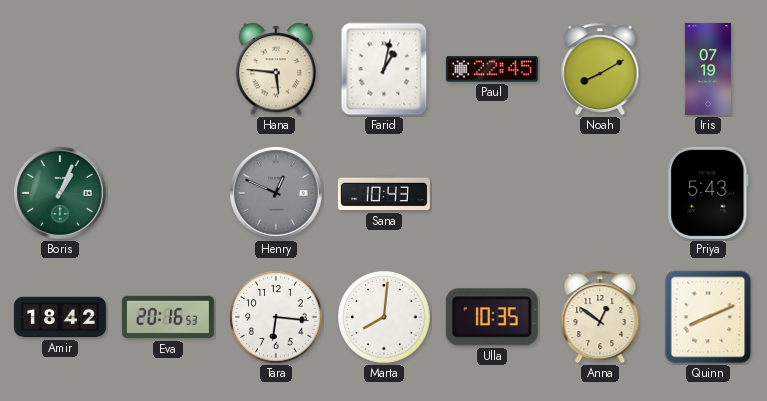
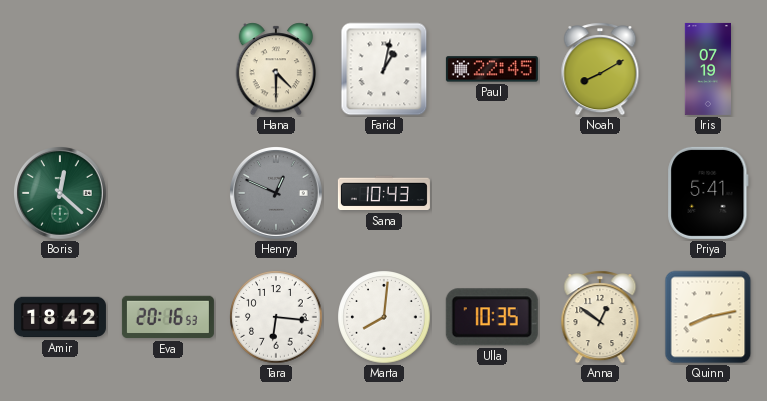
Hana: 5:46 -> 4:30
Boris: 1:04 -> 12:22
Priya: 5:43 -> 5:41
Quinn: 8:11 -> 8:13
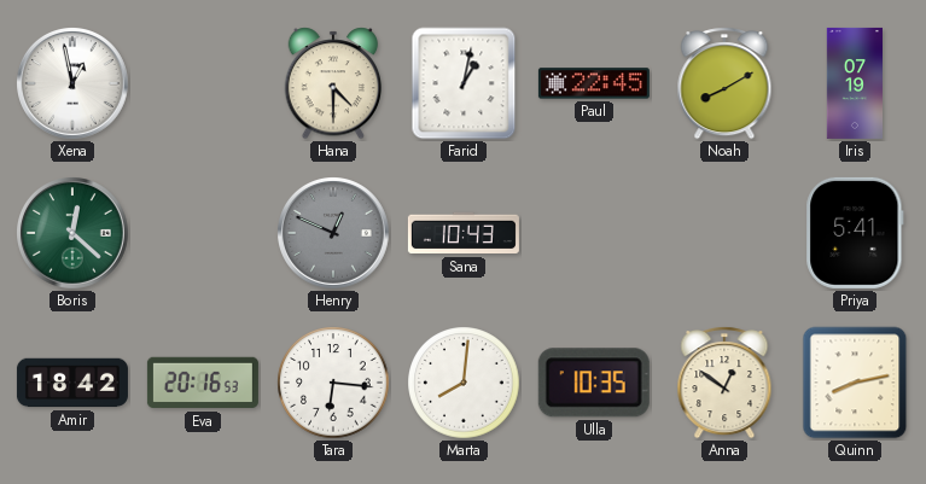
Xena: none -> 12:58
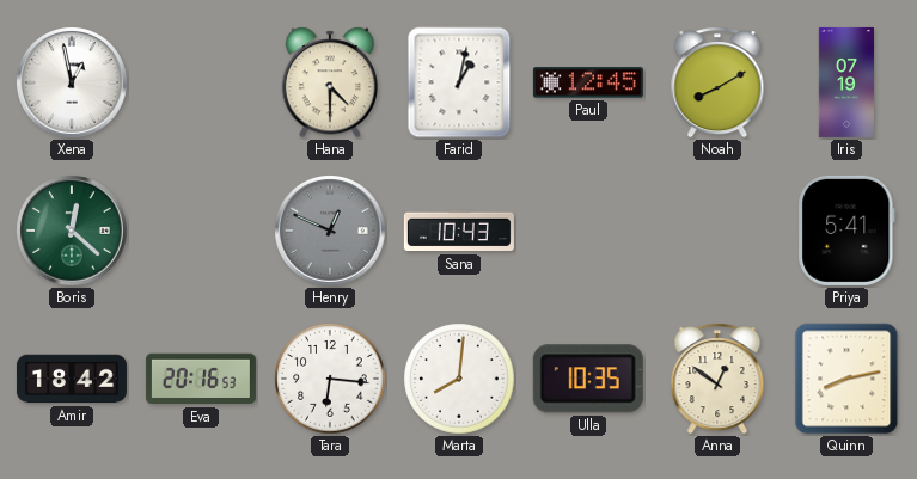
Paul: 22:45 -> 12:45
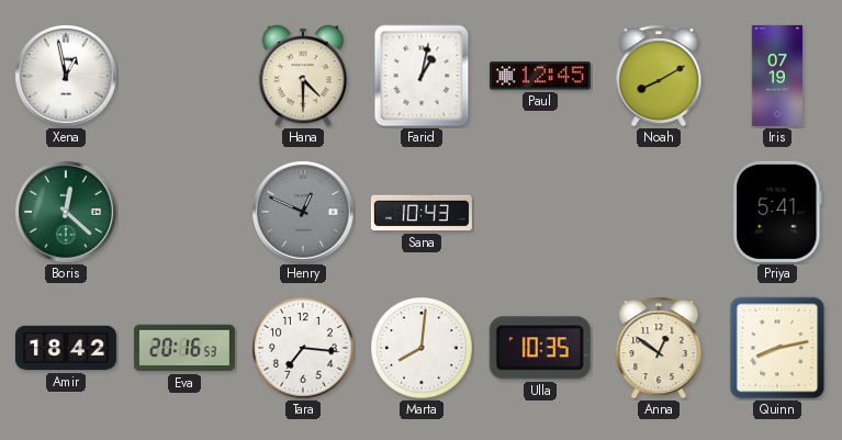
Tara: 6:16 -> 7:16
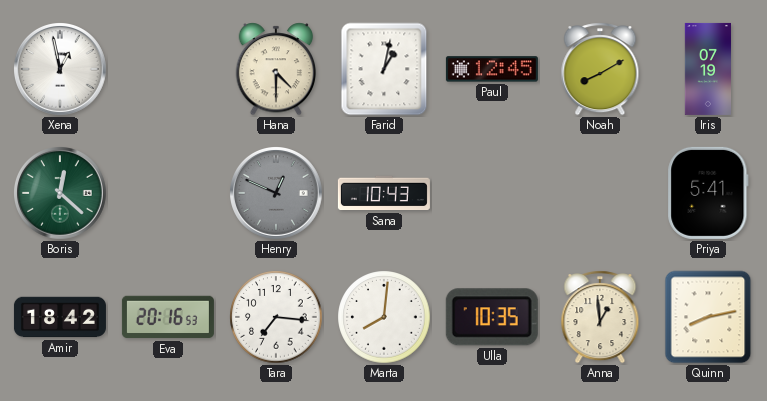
Anna: 12:51 -> 12:59
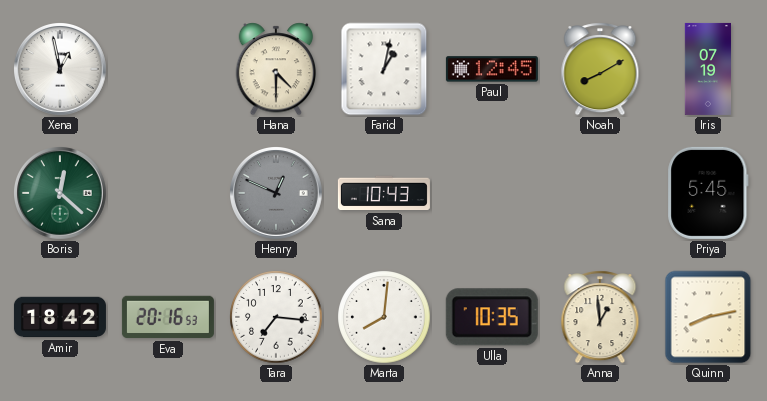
Priya: 5:41 -> 5:45
